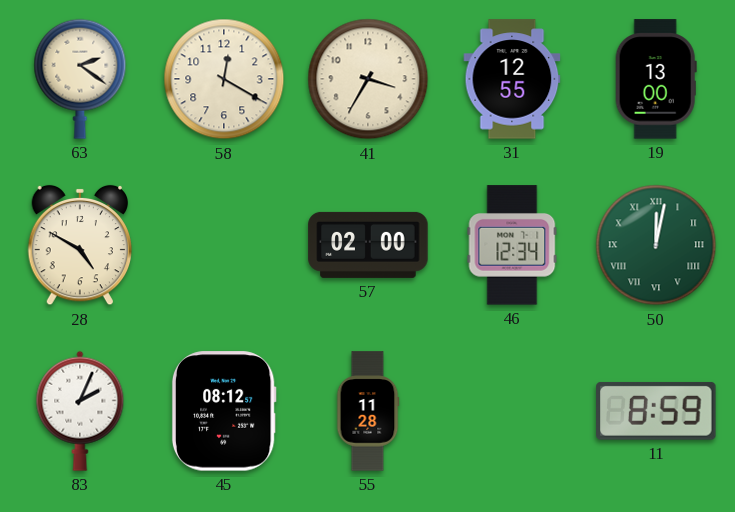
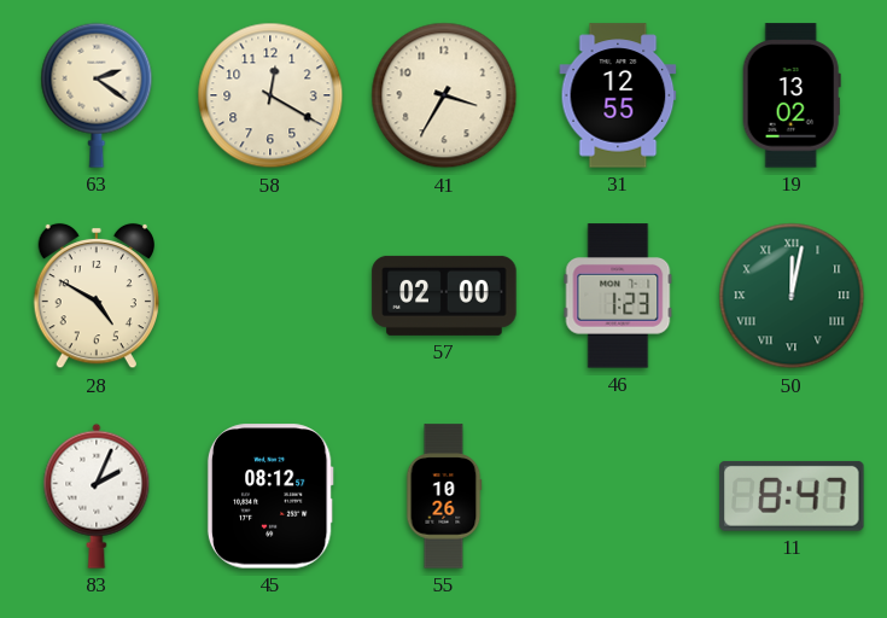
19: 13:00 -> 13:02
46: 12:34 -> 1:23
55: 11:28 -> 10:26
11: 8:59 -> 8:47
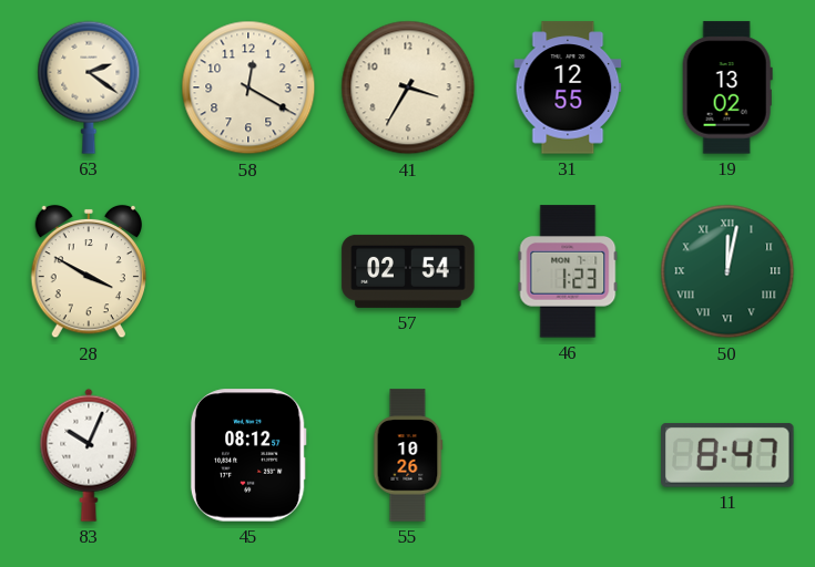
28: 4:50 -> 3:50
57: 02:00 -> 02:54
83: 2:04 -> 10:04
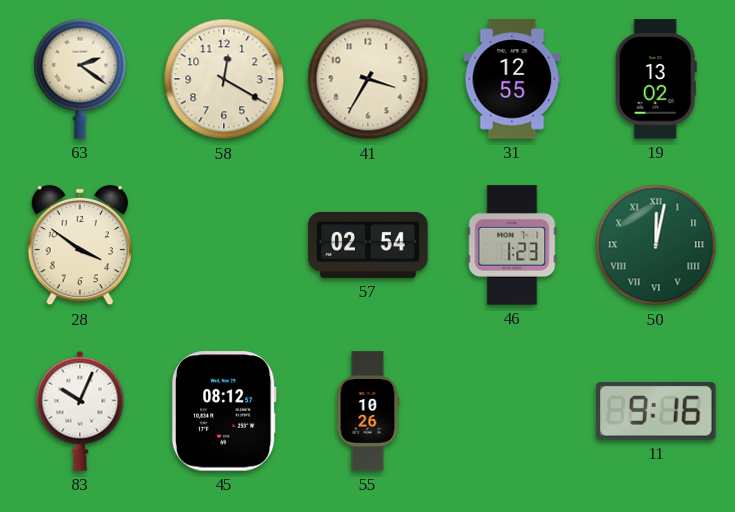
28: 3:50 -> 3:51
11: 8:47 -> 9:16
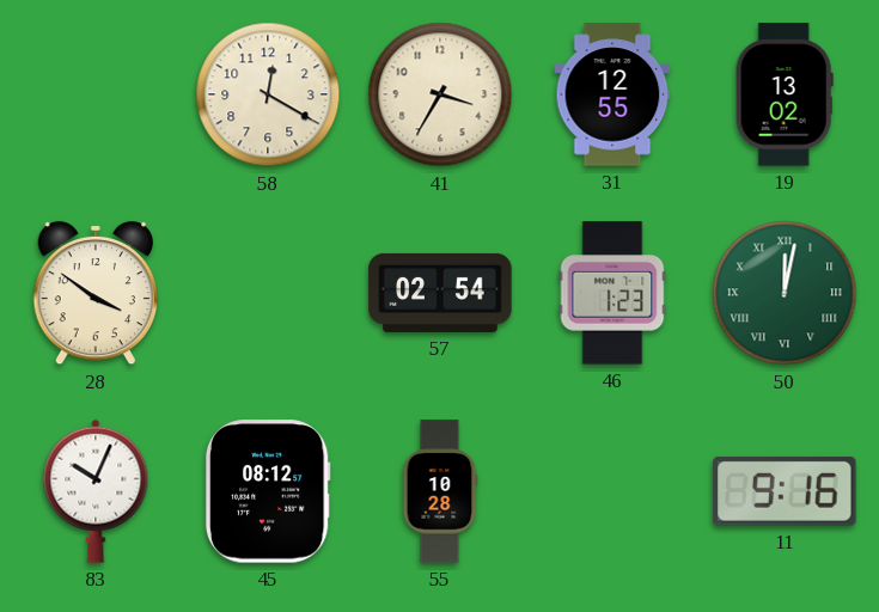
63: 2:21 -> none
55: 10:26 -> 10:28
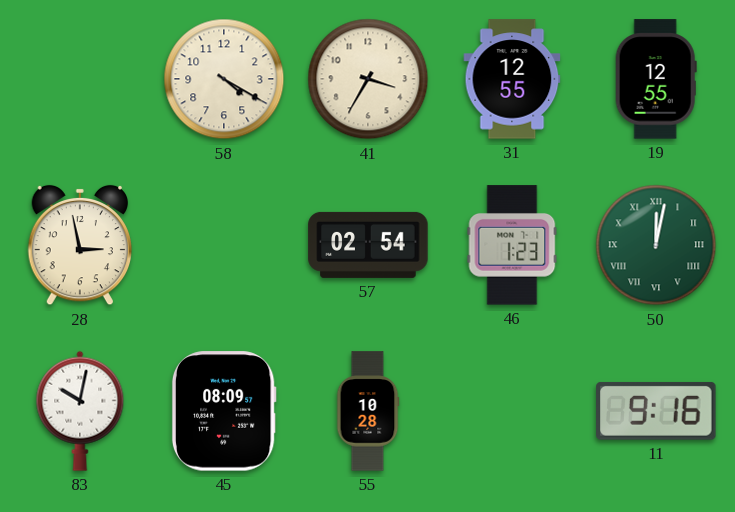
58: 12:20 -> 4:20
19: 13:02 -> 12:55
28: 3:51 -> 2:58
83: 10:04 -> 10:02
45: 08:12 -> 08:09
